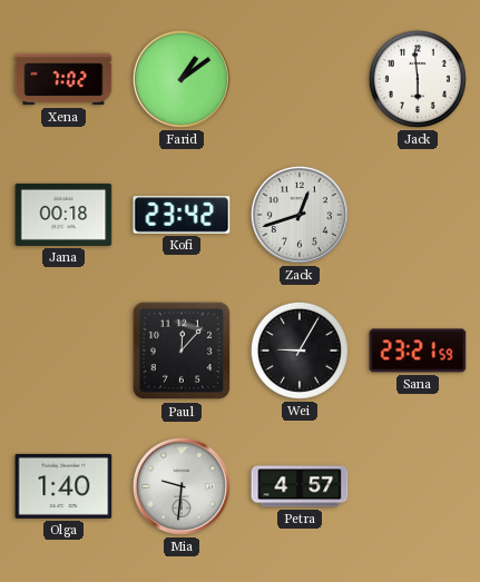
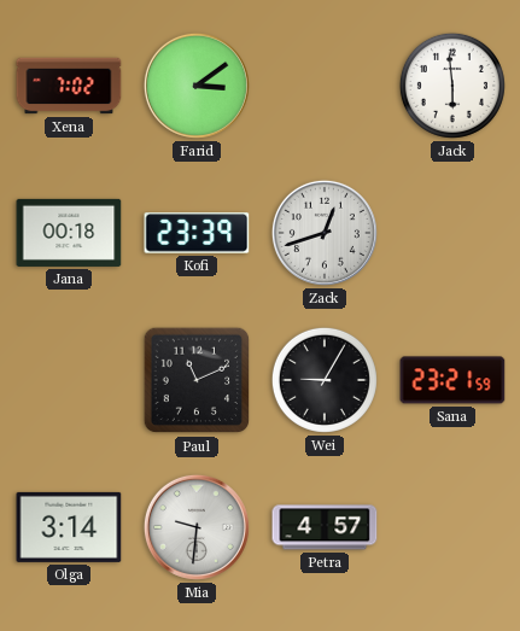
Farid: 1:09 -> 3:09
Kofi: 23:42 -> 23:39
Paul: 12:07 -> 11:11
Olga: 1:40 -> 3:14
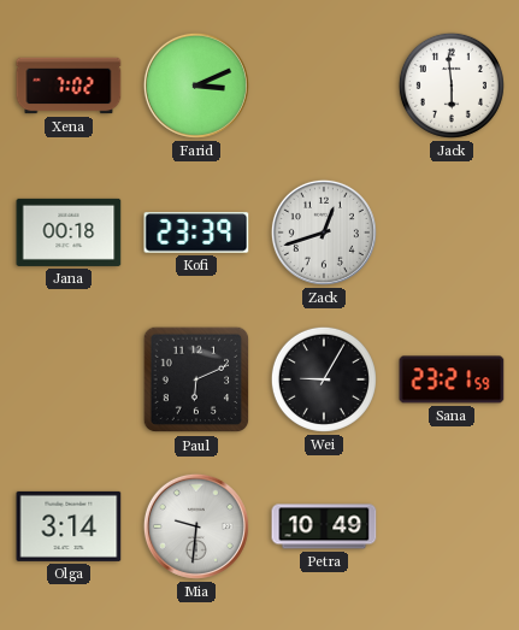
Farid: 3:09 -> 3:11
Paul: 11:11 -> 6:11
Petra: 4:57 -> 10:49
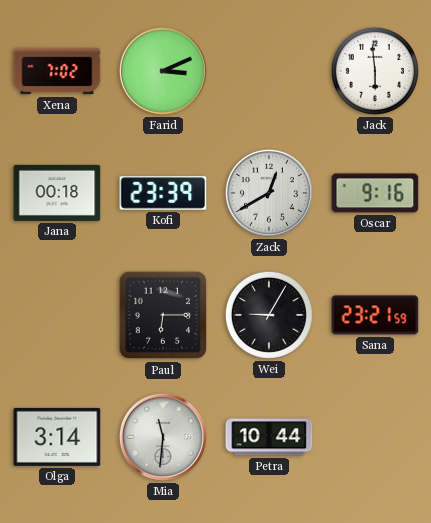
Zack: 12:42 -> 12:40
Oscar: none -> 9:16
Paul: 6:11 -> 6:15
Mia: 9:31 -> 11:31
Petra: 10:49 -> 10:44
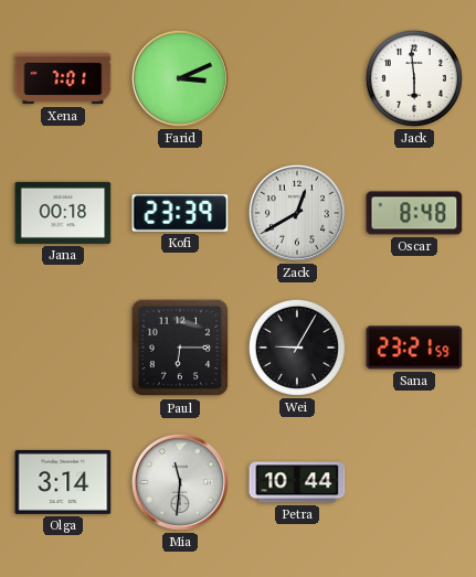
Xena: 7:02 -> 7:01
Oscar: 9:16 -> 8:48
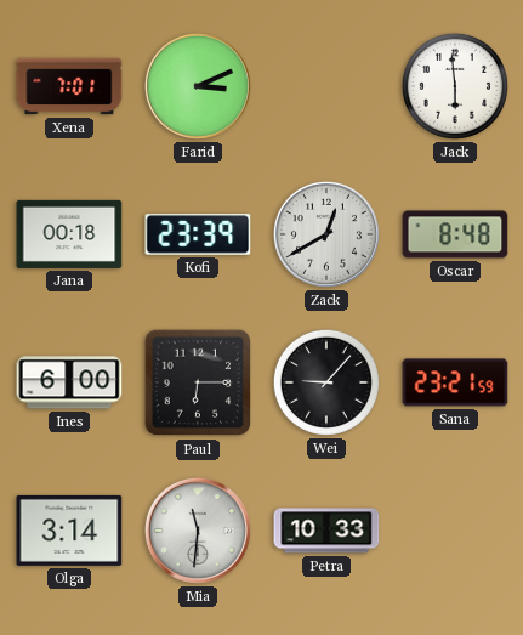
Ines: none -> 6:00
Wei: 9:05 -> 9:07
Petra: 10:44 -> 10:33
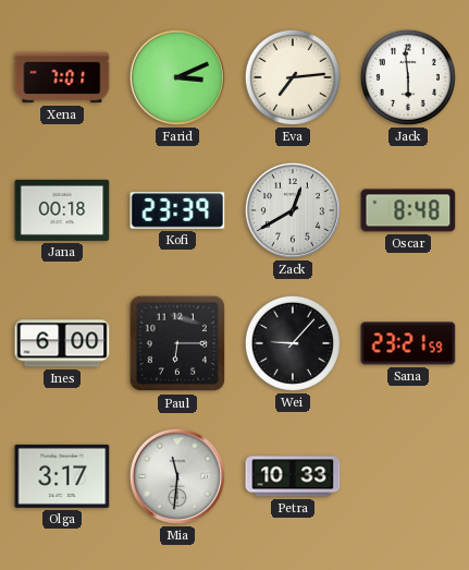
Eva: none -> 7:14
Olga: 3:14 -> 3:17
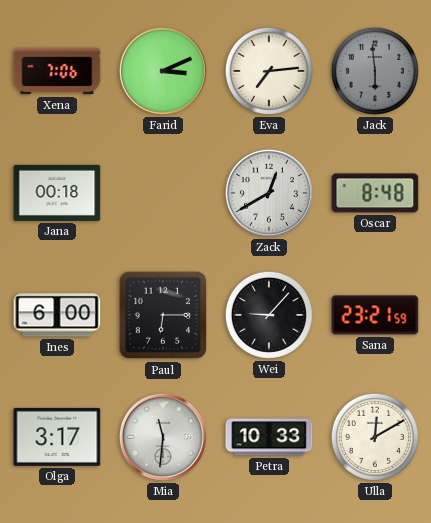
Xena: 7:01 -> 7:06
Jack dial: white -> grey
Kofi: 23:39 -> none
Ulla: none -> 12:10
